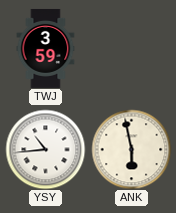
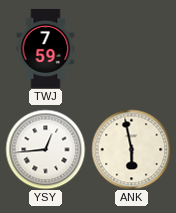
TWJ: 3:59 -> 7:59
YSY: 10:44 -> 12:44
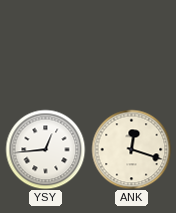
TWJ: 7:59 -> none
ANK: 5:58 -> 12:18
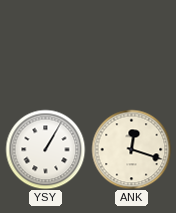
YSY: 12:44 -> 1:05
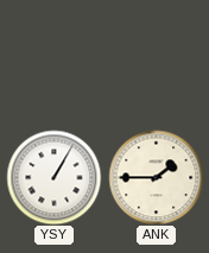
ANK: 12:18 -> 1:45
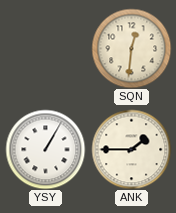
SQN: none -> 12:31
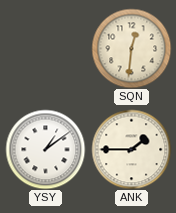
YSY: 1:05 -> 1:09
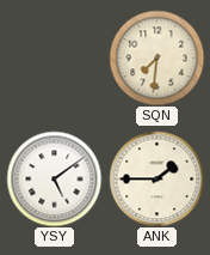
SQN: 12:31 -> 7:31
YSY: 1:09 -> 5:09
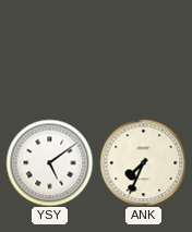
SQN: 7:31 -> none
ANK: 1:45 -> 7:34
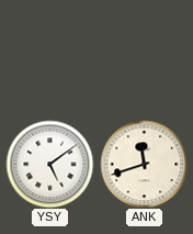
ANK: 7:34 -> 11:42
